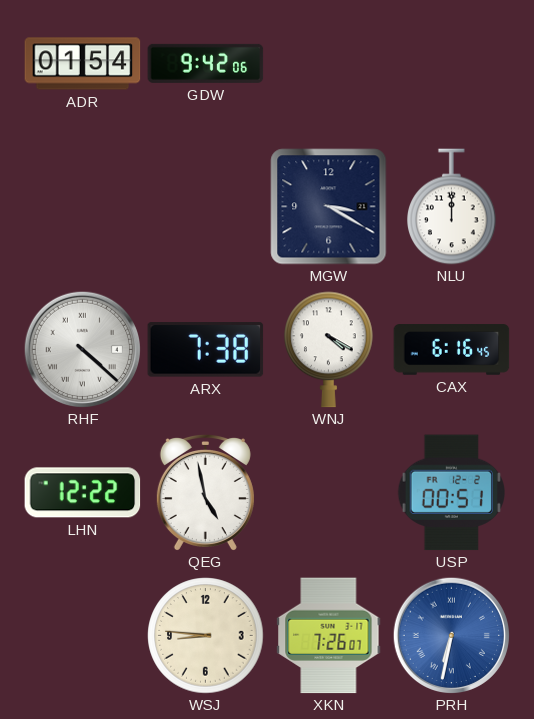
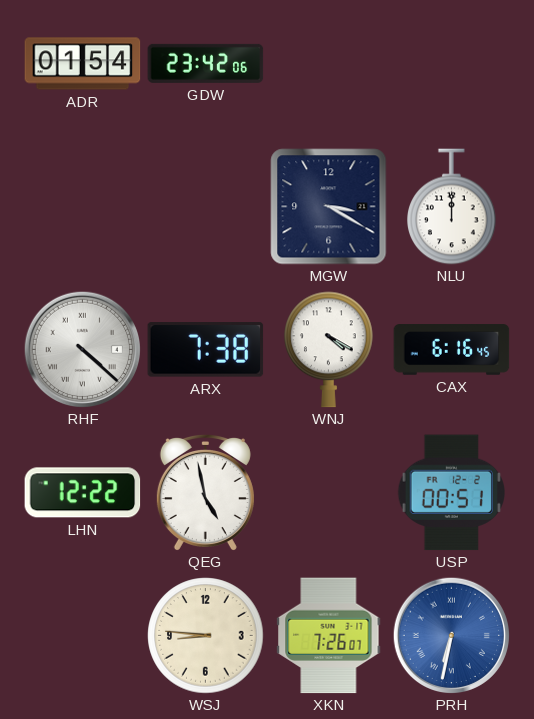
GDW: 9:42 -> 23:42
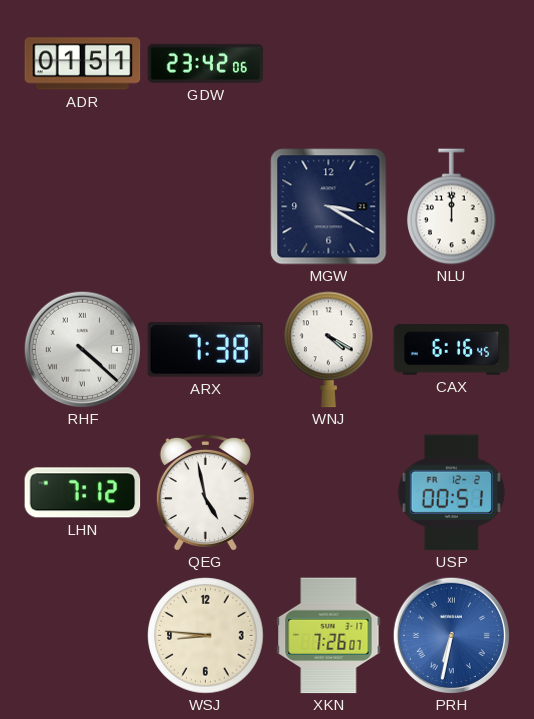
ADR: 01:54 -> 01:51
LHN: 12:22 -> 7:12
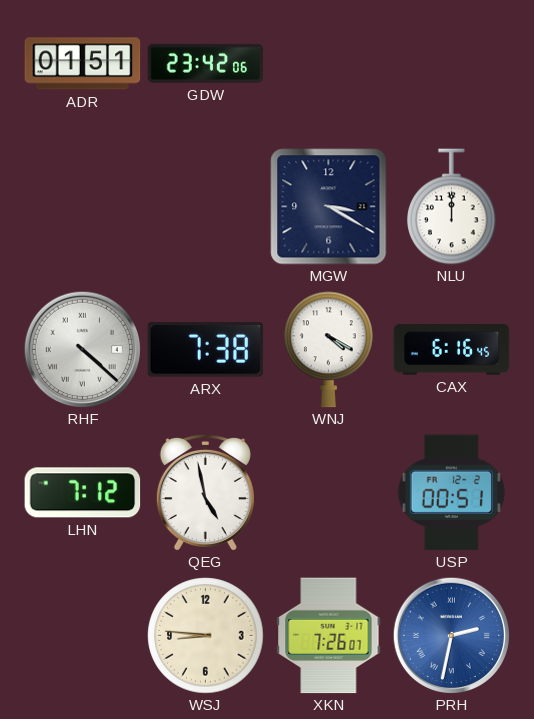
PRH: 6:32 -> 2:32
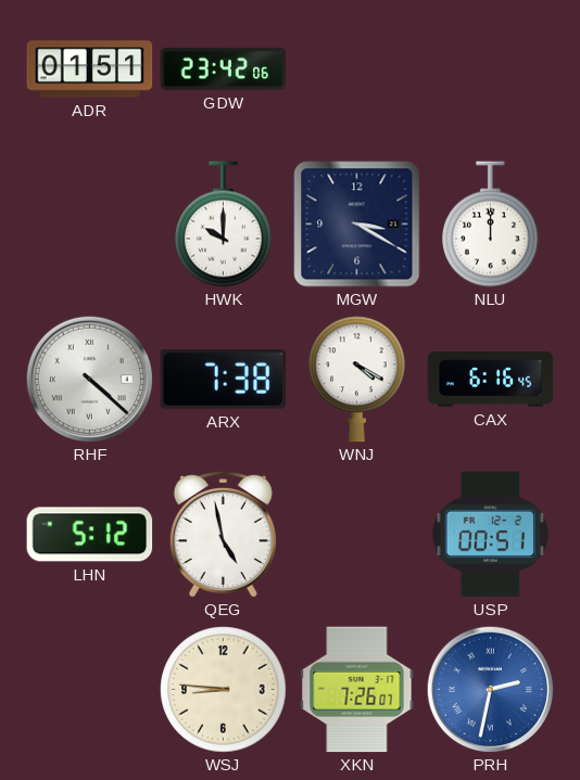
HWK: none -> 10:00
LHN: 7:12 -> 5:12
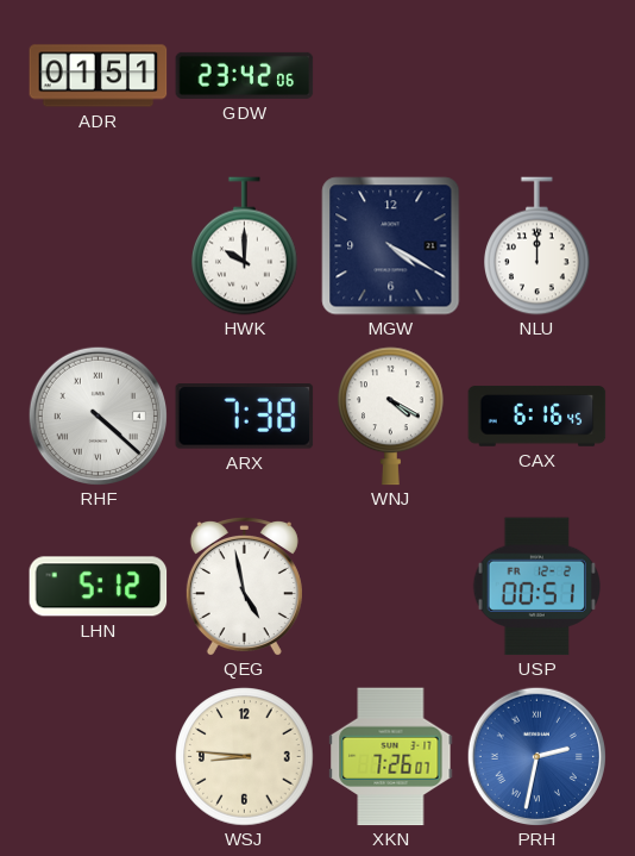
MGW: 3:20 -> 4:20
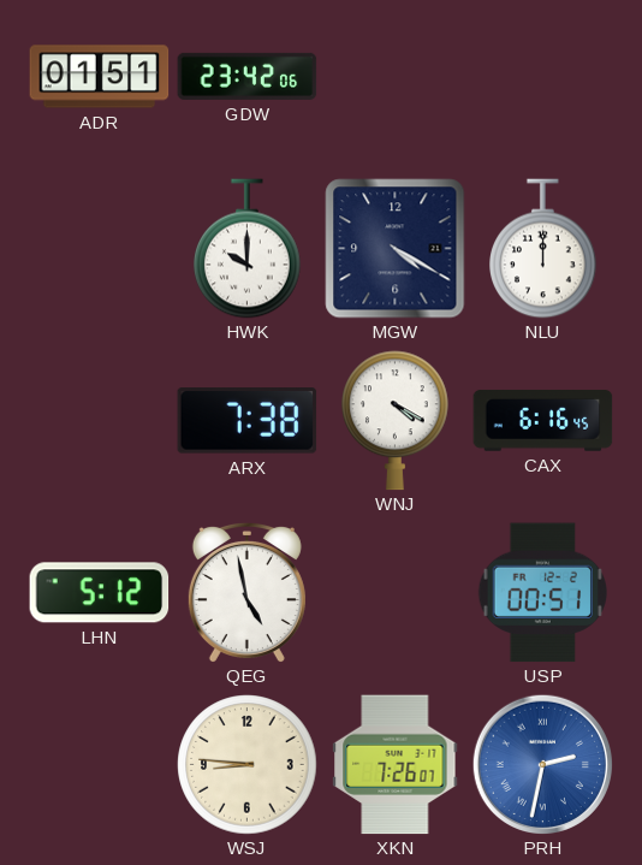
RHF: 4:22 -> none
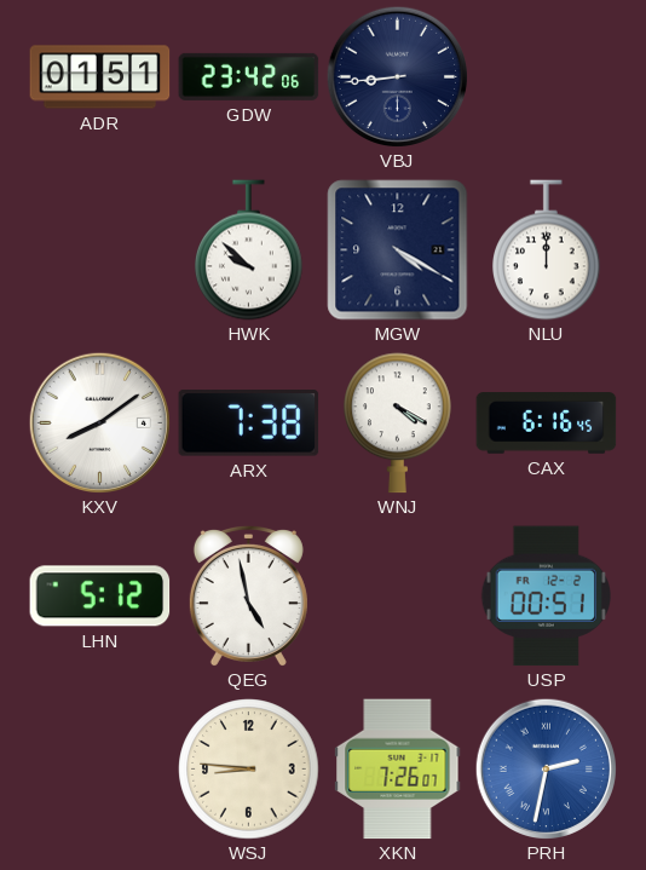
VBJ: none -> 8:44
HWK: 10:00 -> 9:52
KXV: none -> 8:09
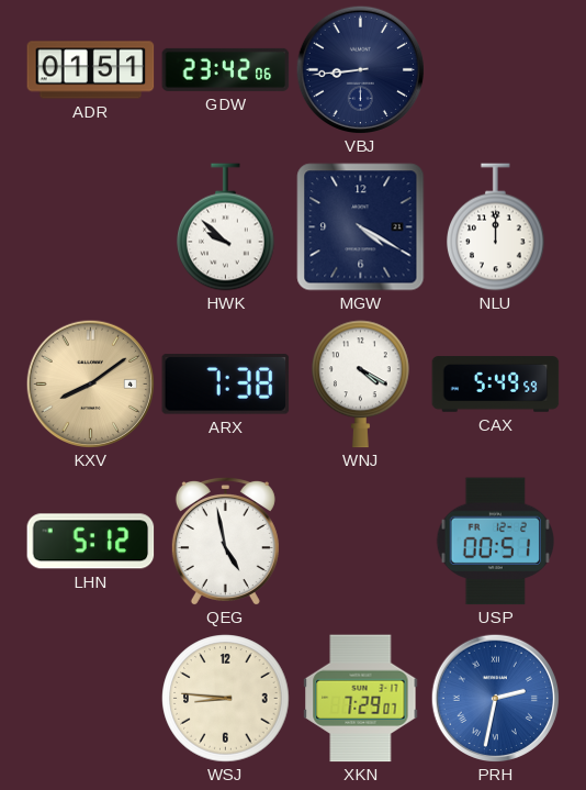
KXV dial: white -> champagne
CAX: 6:16 -> 5:49
XKN: 7:26 -> 7:29
